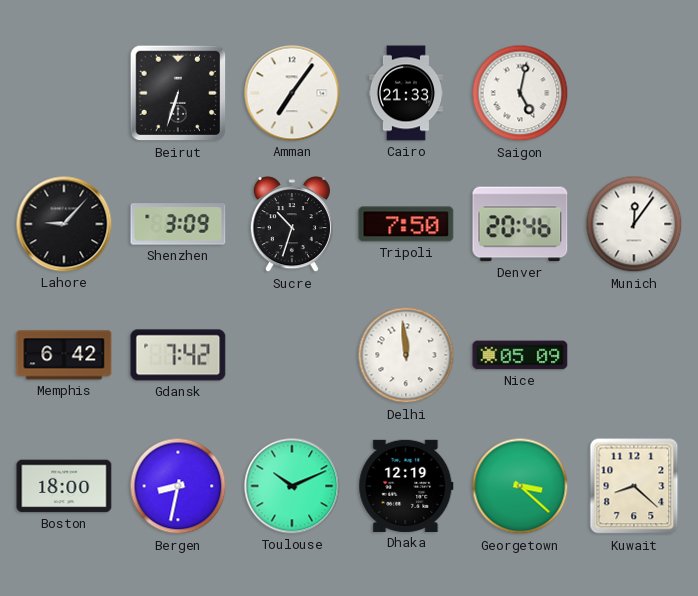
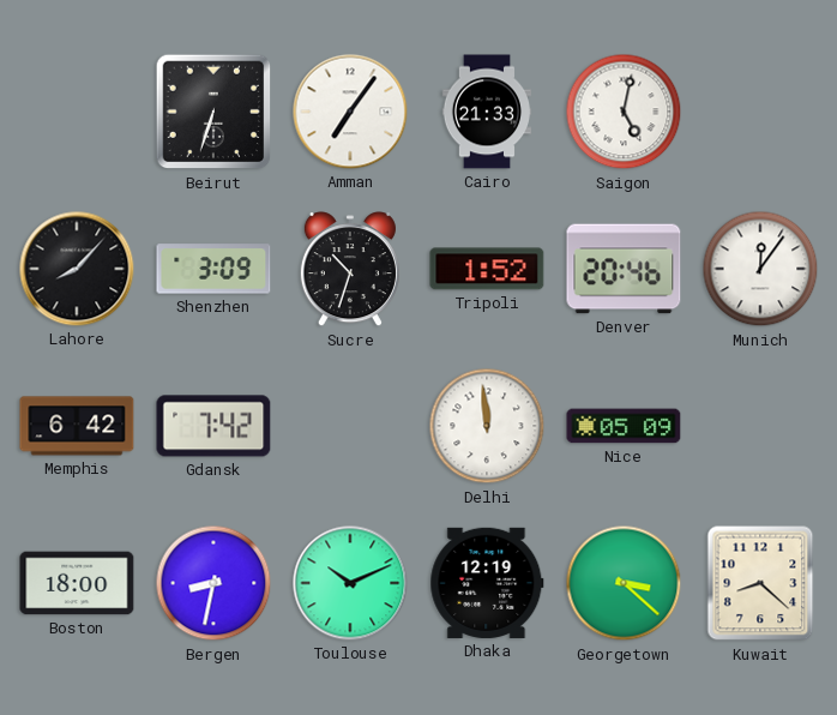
Lahore: 9:07 -> 8:07
Tripoli: 7:50 -> 1:52
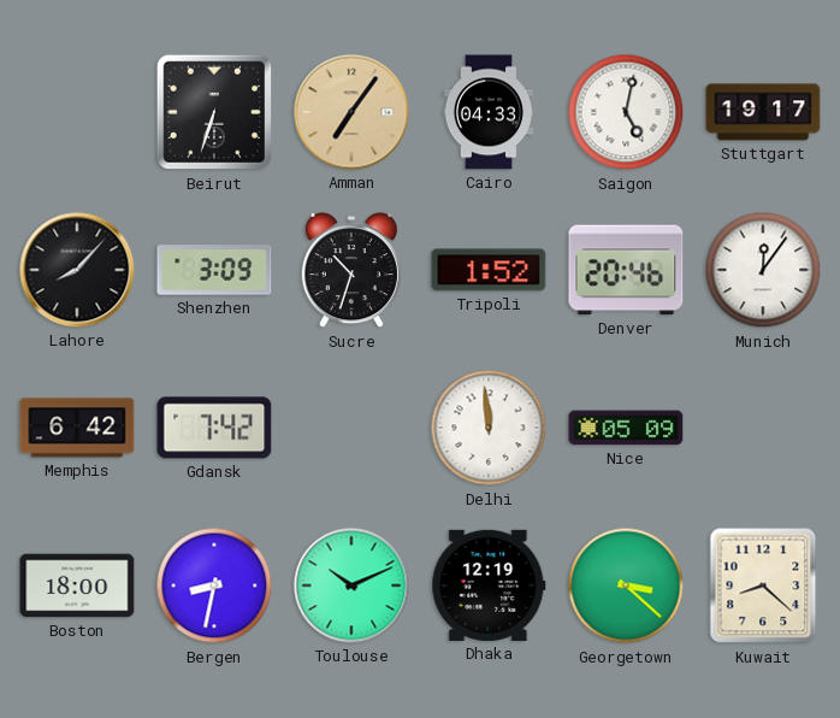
Amman dial: white -> champagne
Cairo: 21:33 -> 04:33
Stuttgart: none -> 19:17
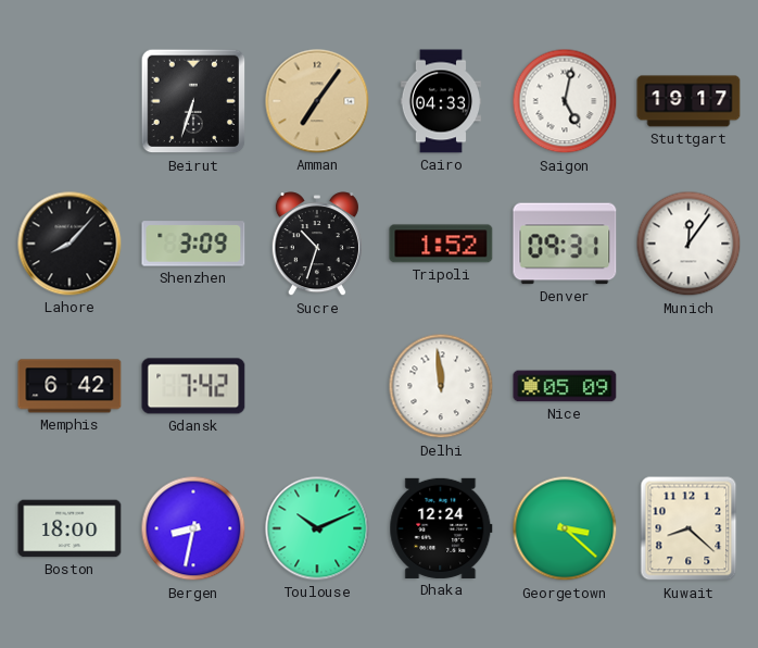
Denver: 20:46 -> 09:31
Dhaka: 12:19 -> 12:24
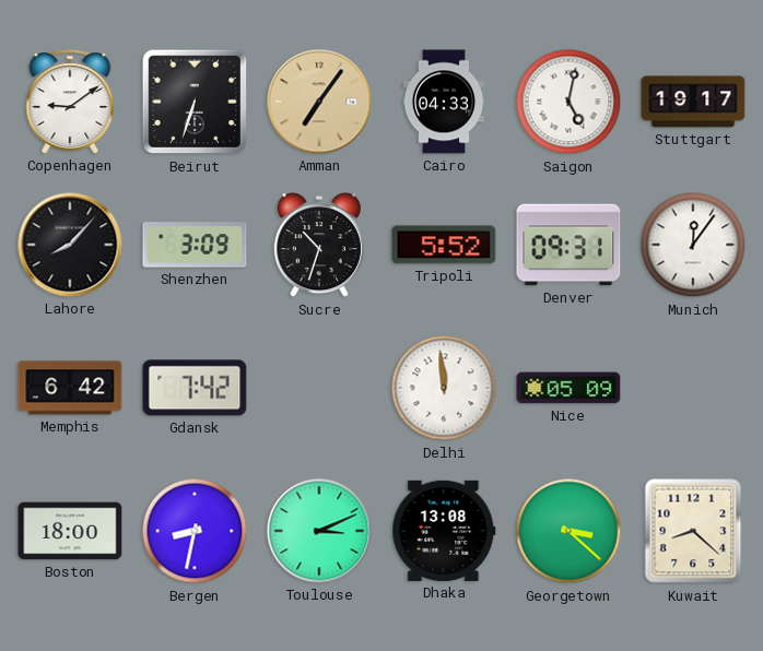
Copenhagen: none -> 9:09
Tripoli: 1:52 -> 5:52
Toulouse: 10:11 -> 3:11
Dhaka: 12:24 -> 13:08
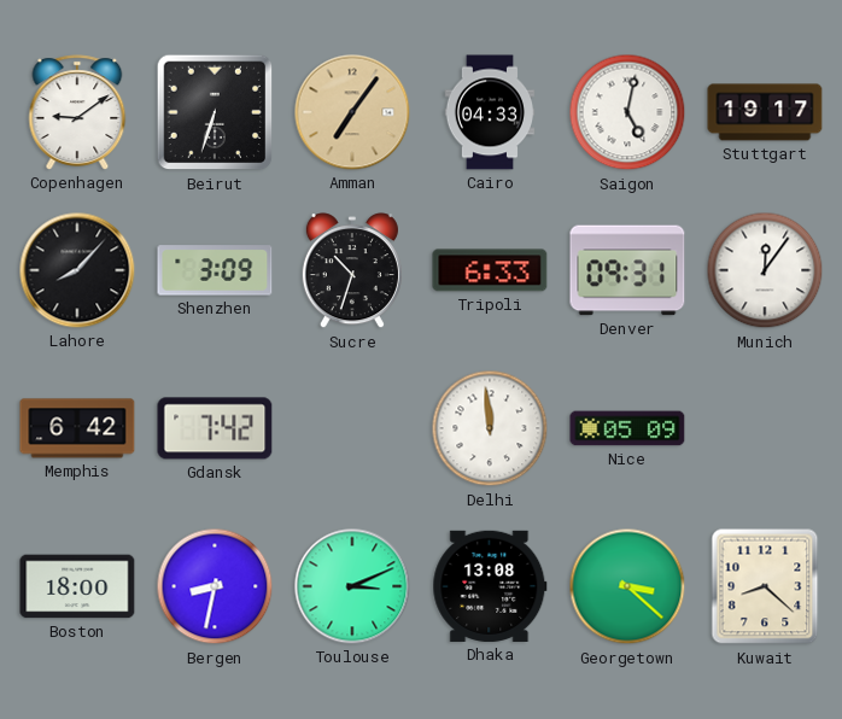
Tripoli: 5:52 -> 6:33
